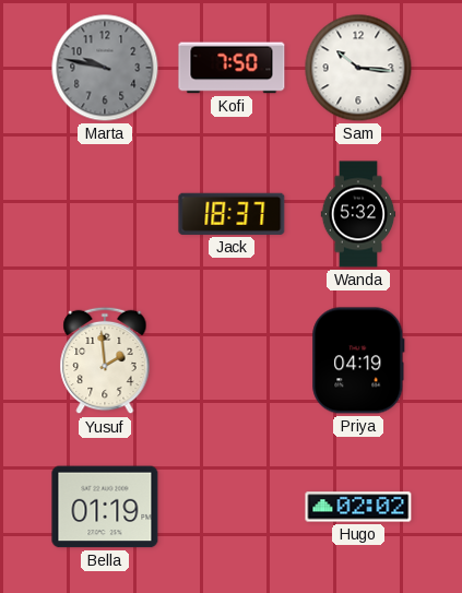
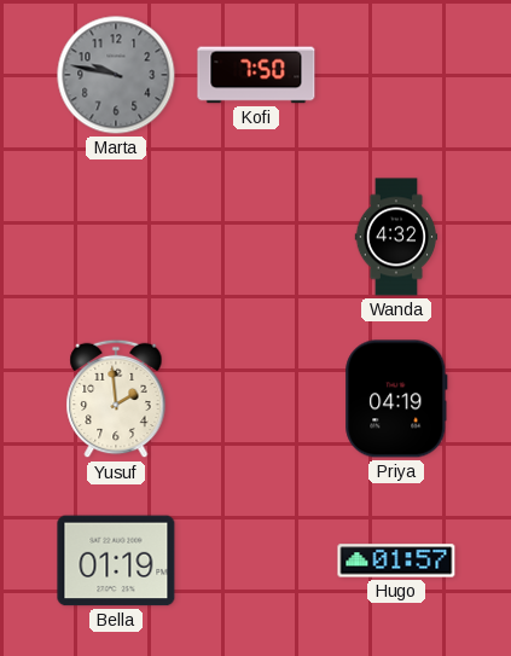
Sam: 10:16 -> none
Jack: 18:37 -> none
Wanda: 5:32 -> 4:32
Hugo: 02:02 -> 01:57
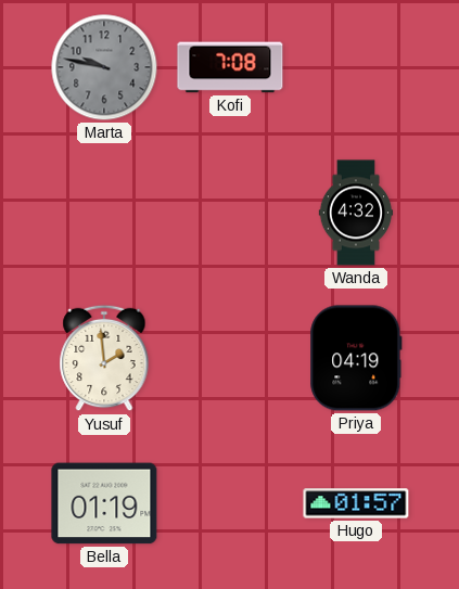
Kofi: 7:50 -> 7:08
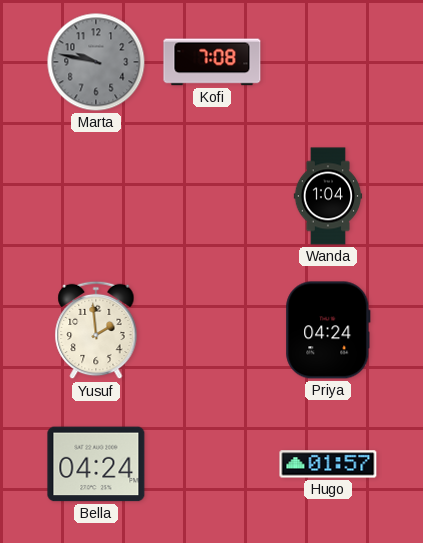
Wanda: 4:32 -> 1:04
Priya: 04:19 -> 04:24
Bella: 01:19 -> 04:24
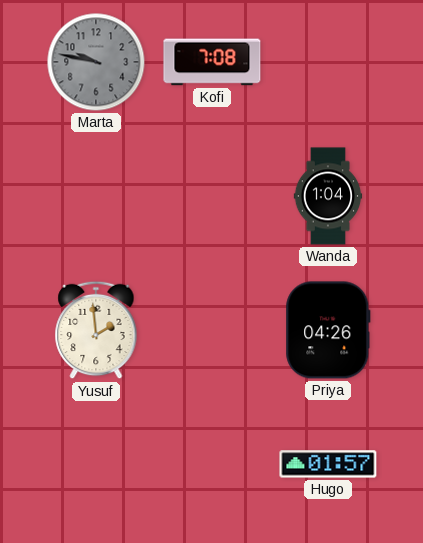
Priya: 04:24 -> 04:26
Bella: 04:24 -> none
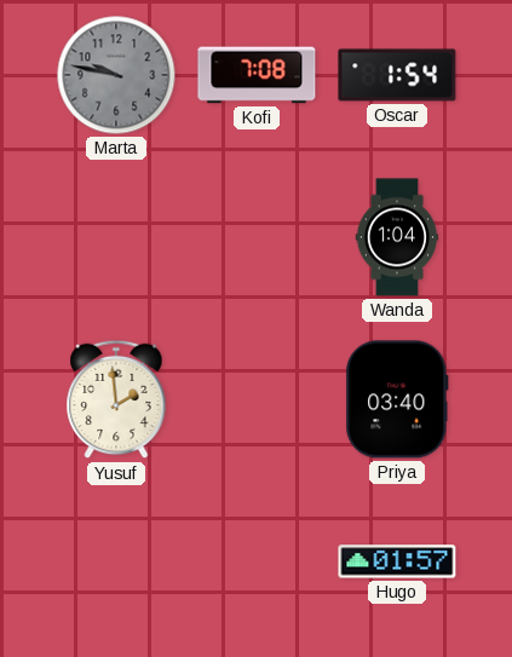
Oscar: none -> 1:54
Priya: 04:26 -> 03:40
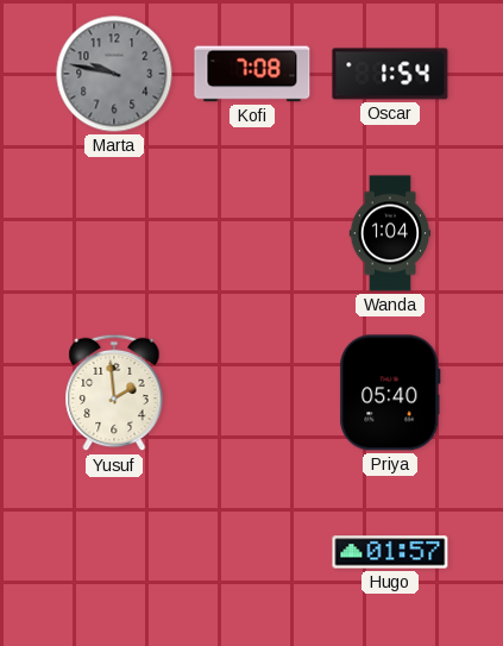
Priya: 03:40 -> 05:40
